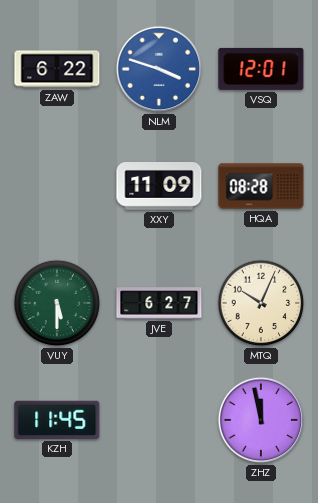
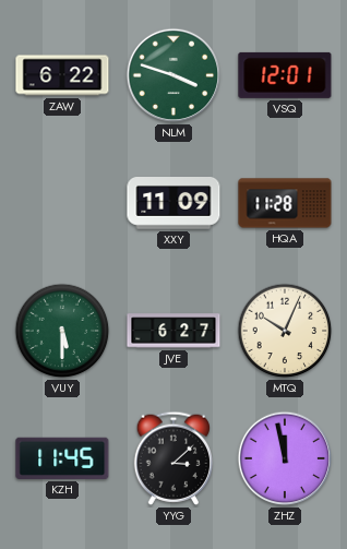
NLM dial: blue -> green
HQA: 08:28 -> 11:28
YYG: none -> 3:08
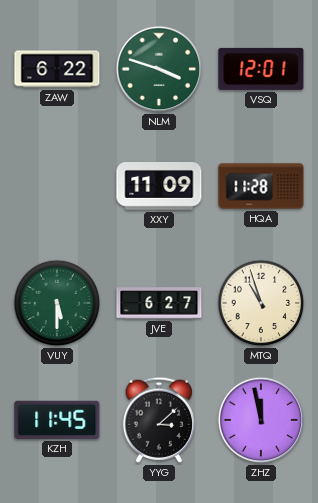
MTQ: 10:04 -> 10:57
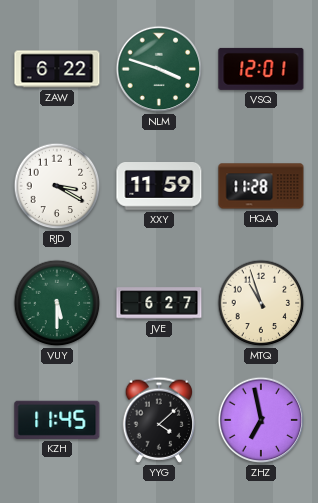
RJD: none -> 3:20
XXY: 11:09 -> 11:59
YYG: 3:08 -> 4:08
ZHZ: 11:58 -> 6:58
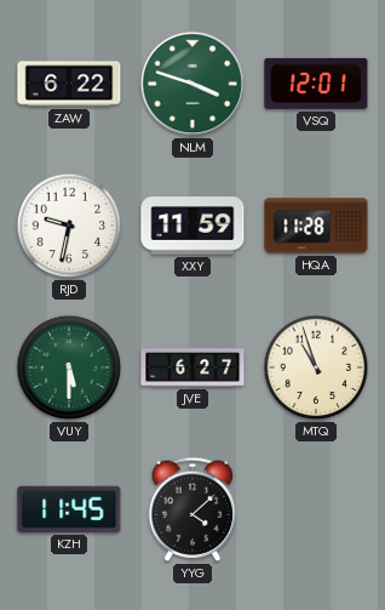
RJD: 3:20 -> 9:32
ZHZ: 6:58 -> none
